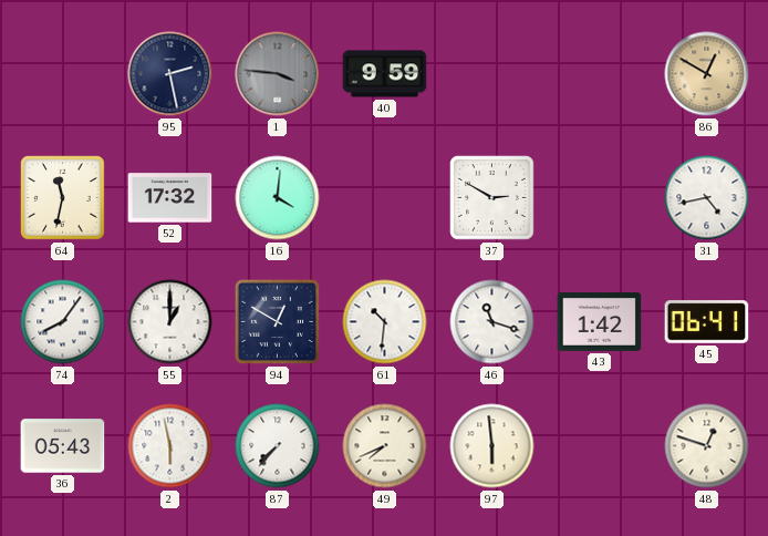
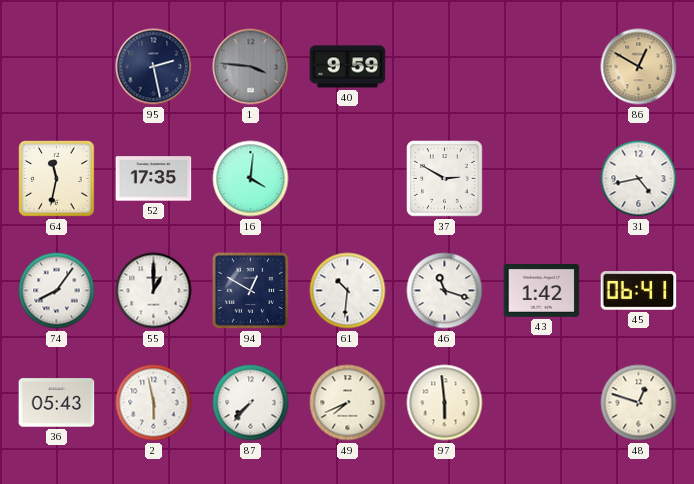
52: 17:32 -> 17:35
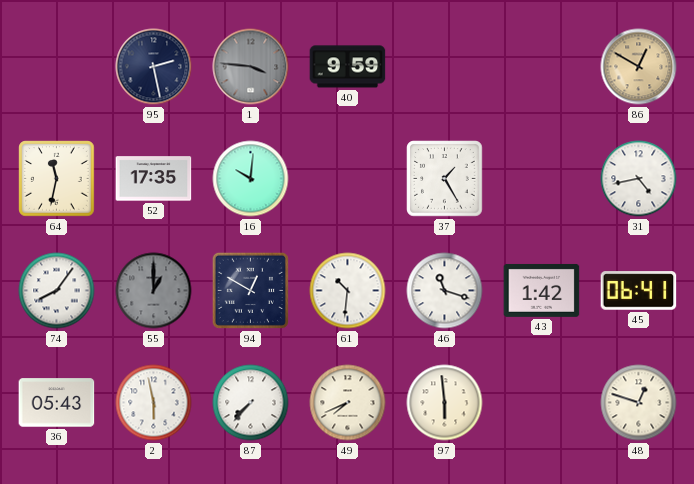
16: 4:01 -> 10:01
37: 2:50 -> 1:25
55 dial: white -> grey
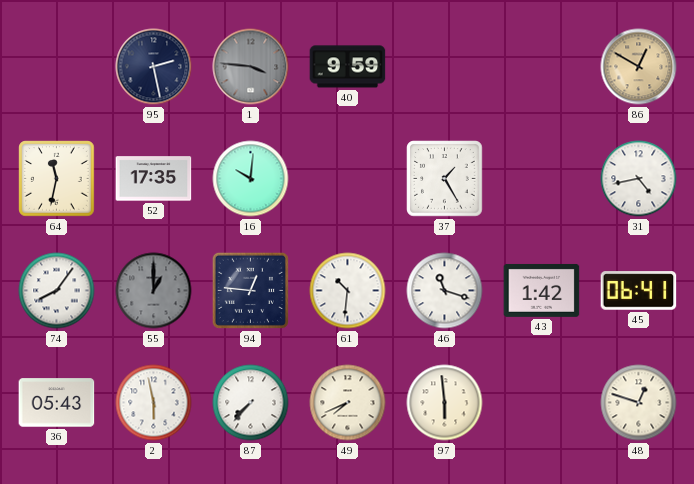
94: 12:50 -> 12:46
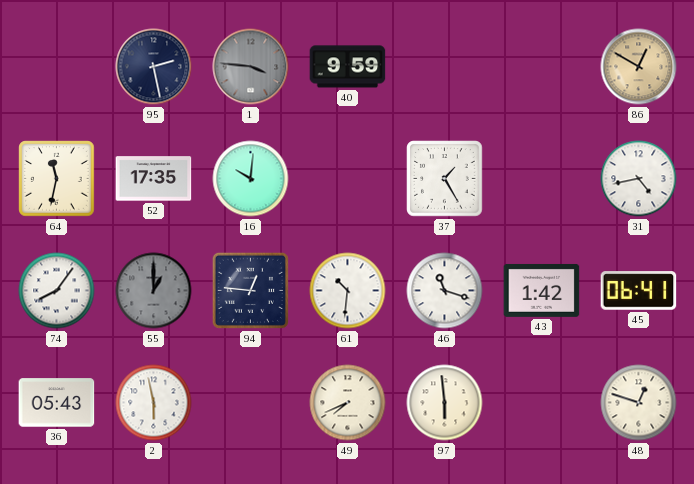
87: 7:37 -> none
